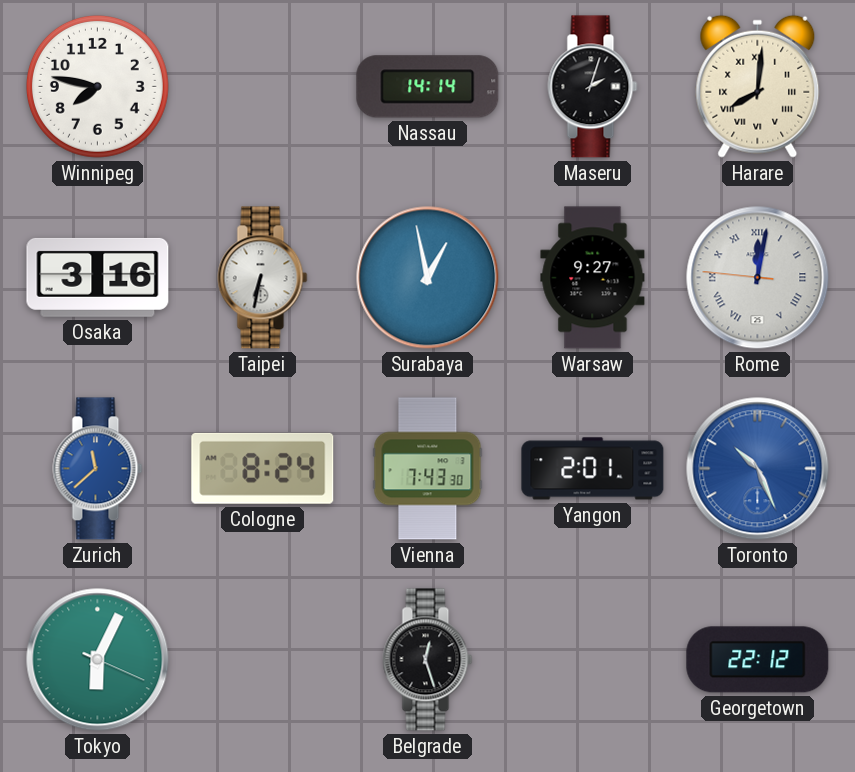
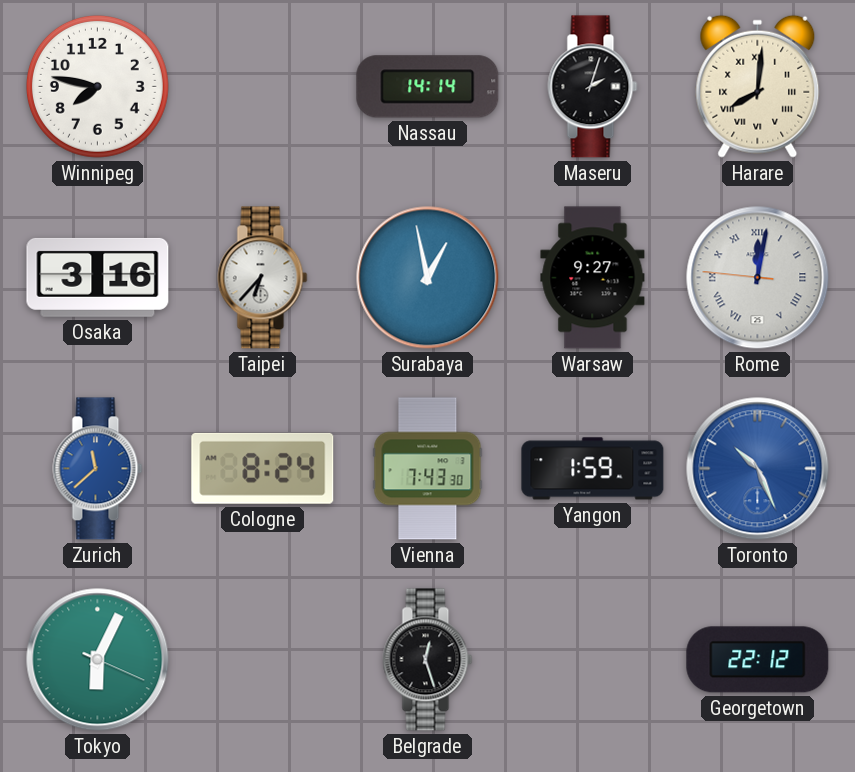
Taipei: 6:32 -> 6:37
Yangon: 2:01 -> 1:59
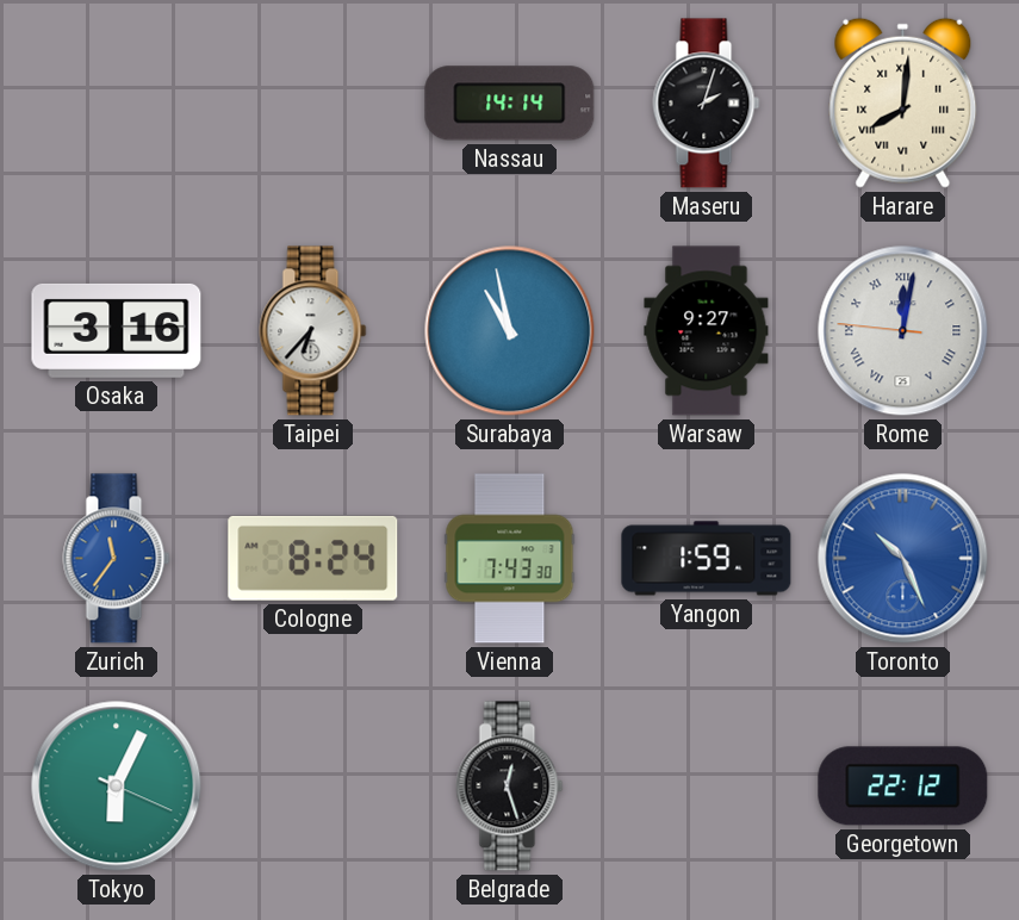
Winnipeg: 7:47 -> none
Surabaya: 12:58 -> 10:58
Zurich: 11:38 -> 11:36
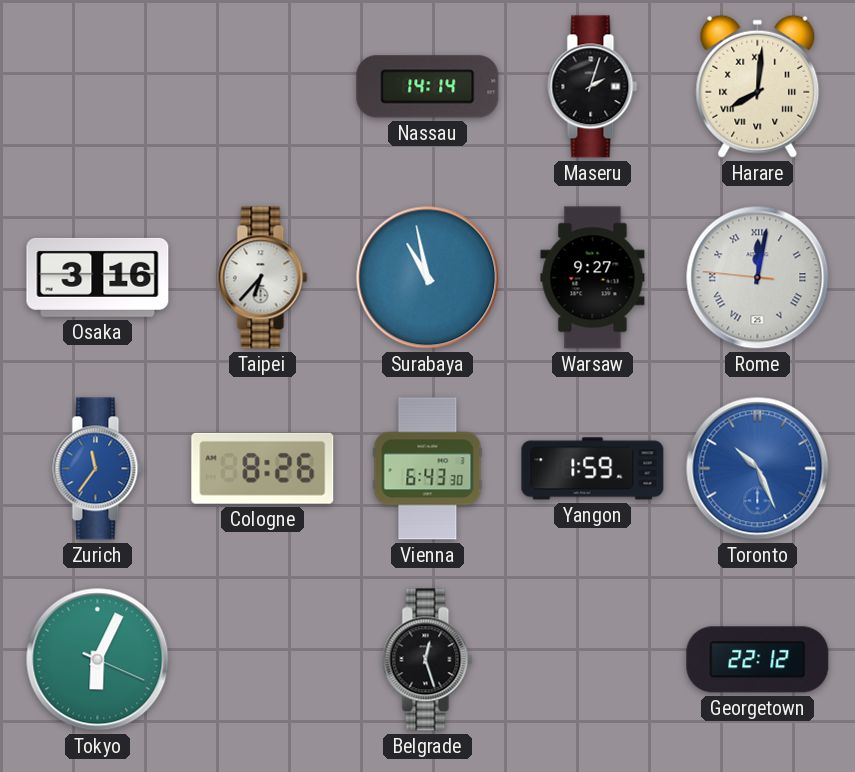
Cologne: 8:24 -> 8:26
Vienna: 7:43 -> 6:43
